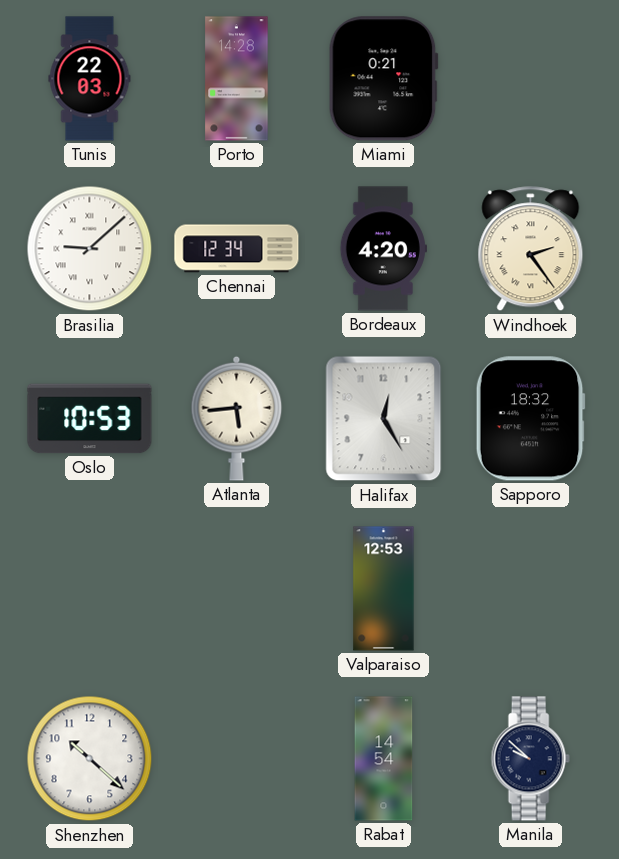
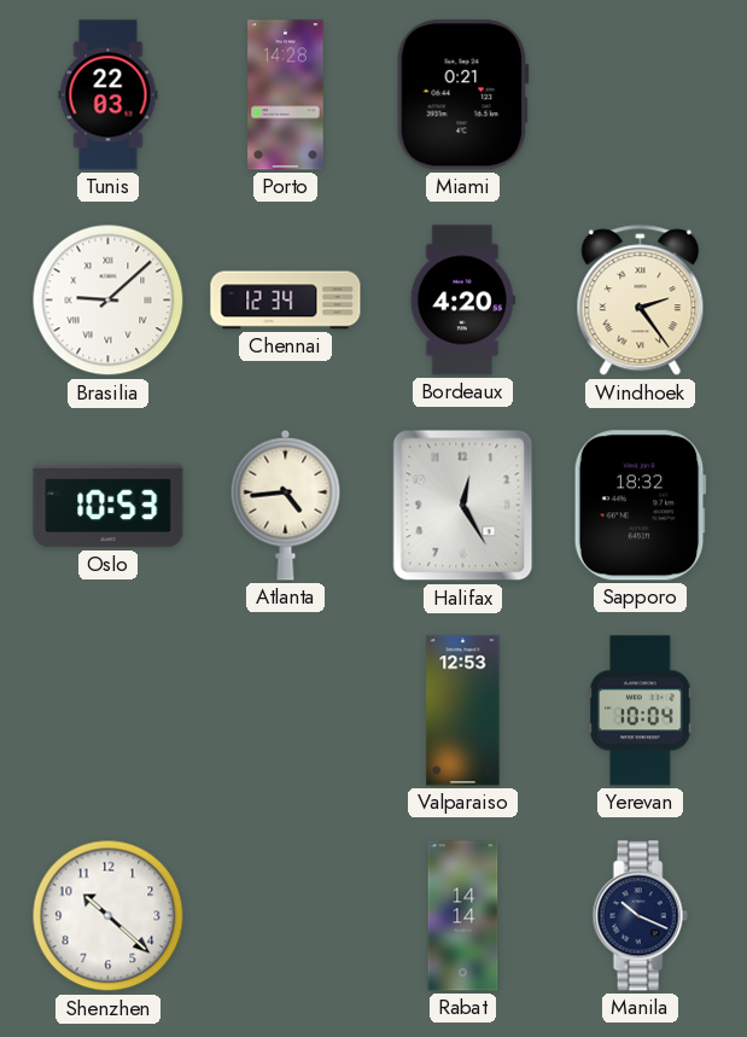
Atlanta: 5:44 -> 4:44
Yerevan: none -> 10:04
Rabat: 14:54 -> 14:14
Manila: 9:52 -> 10:19
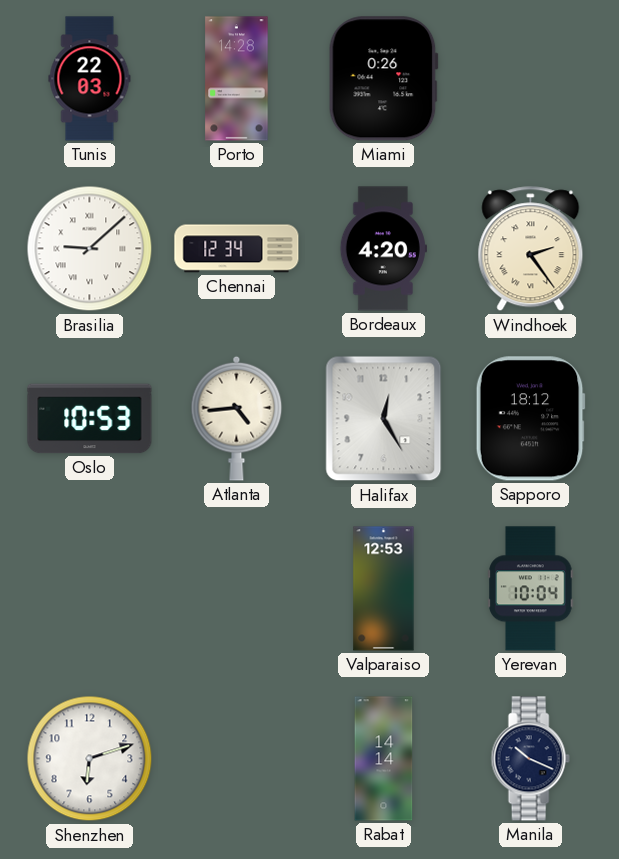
Miami: 0:21 -> 0:26
Sapporo: 18:32 -> 18:12
Shenzhen: 10:22 -> 6:12
